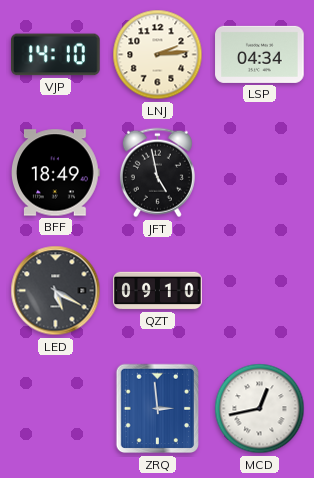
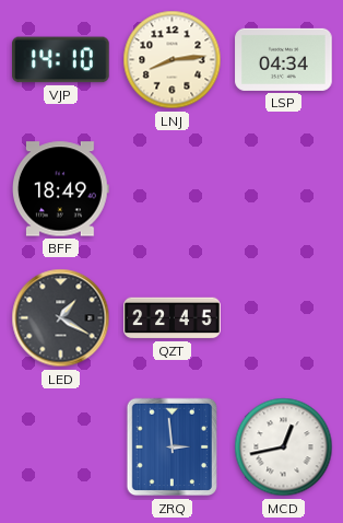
LNJ: 2:14 -> 8:14
JFT: 4:58 -> none
LED: 5:20 -> 1:20
QZT: 09:10 -> 22:45
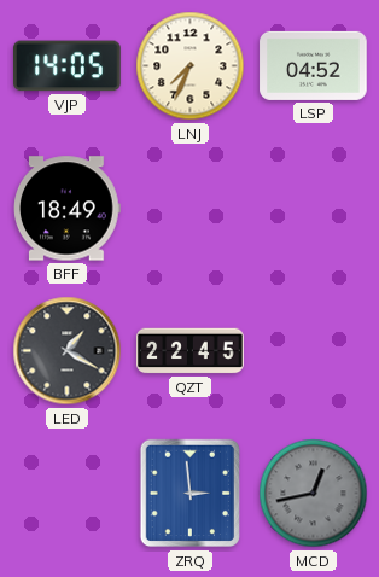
VJP: 14:10 -> 14:05
LNJ: 8:14 -> 7:34
LSP: 04:34 -> 04:52
MCD dial: white -> grey
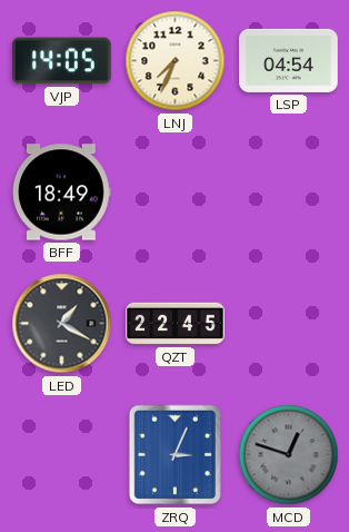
LSP: 04:52 -> 04:54
ZRQ: 2:59 -> 3:04
MCD: 12:43 -> 12:48
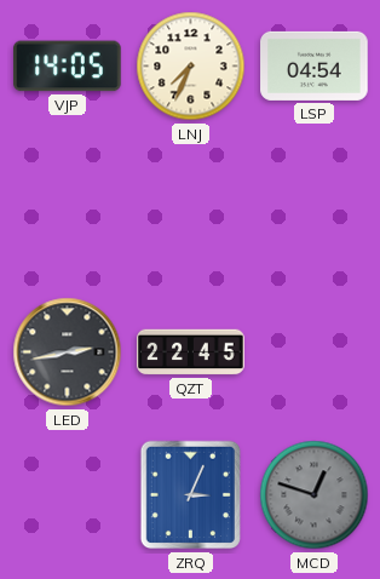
BFF: 18:49 -> none
LED: 1:20 -> 2:43
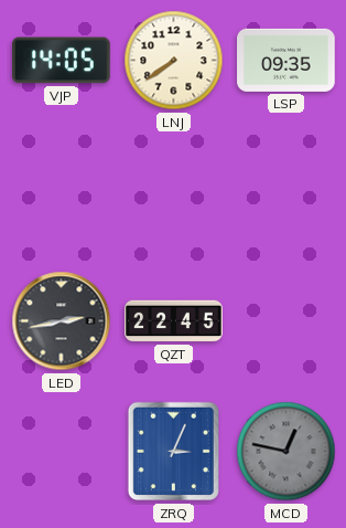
LNJ: 7:34 -> 7:39
LSP: 04:54 -> 09:35
MCD: 12:48 -> 12:47
